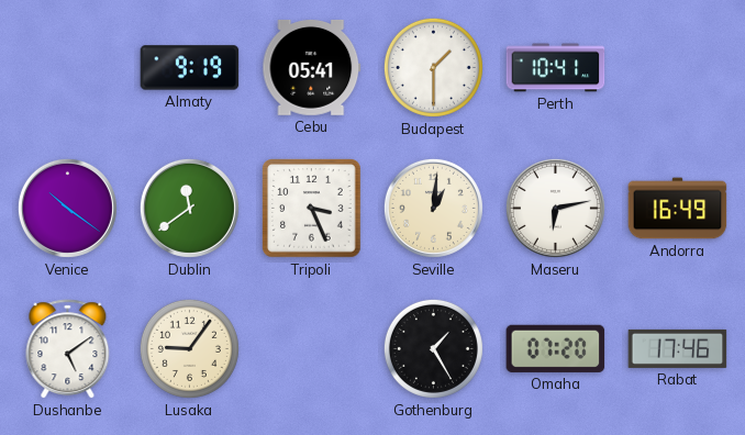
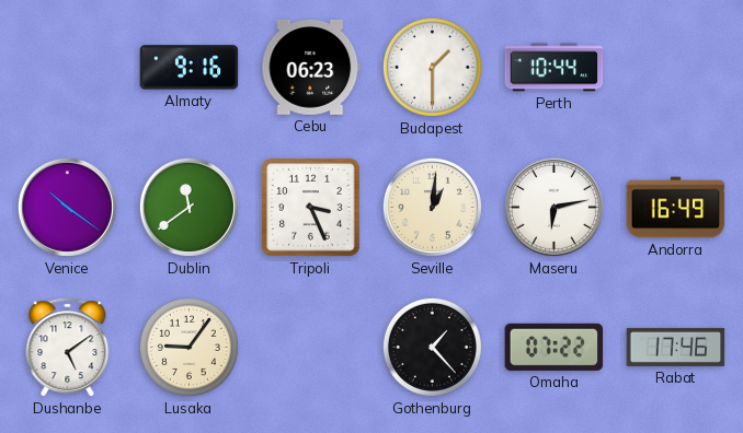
Almaty: 9:19 -> 9:16
Cebu: 05:41 -> 06:23
Perth: 10:41 -> 10:44
Gothenburg: 1:25 -> 1:23
Omaha: 07:20 -> 07:22
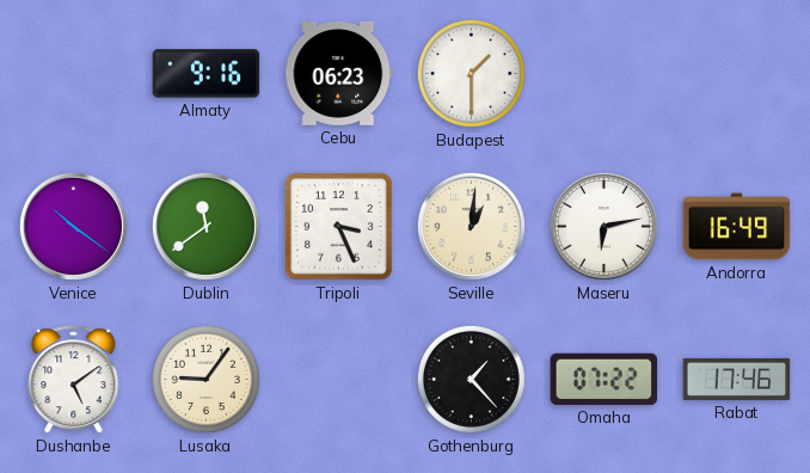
Perth: 10:44 -> none
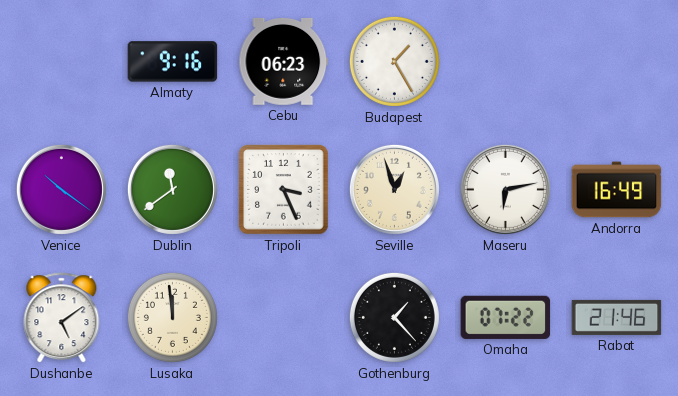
Budapest: 1:30 -> 1:25
Seville: 1:01 -> 12:57
Lusaka: 9:06 -> 11:59
Rabat: 17:46 -> 21:46
